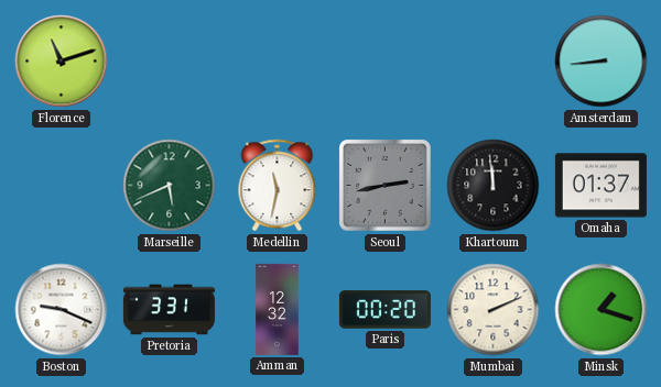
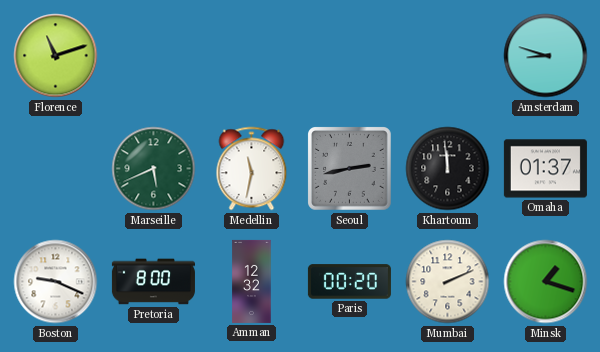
Amsterdam: 8:44 -> 8:48
Pretoria: 3:31 -> 8:00
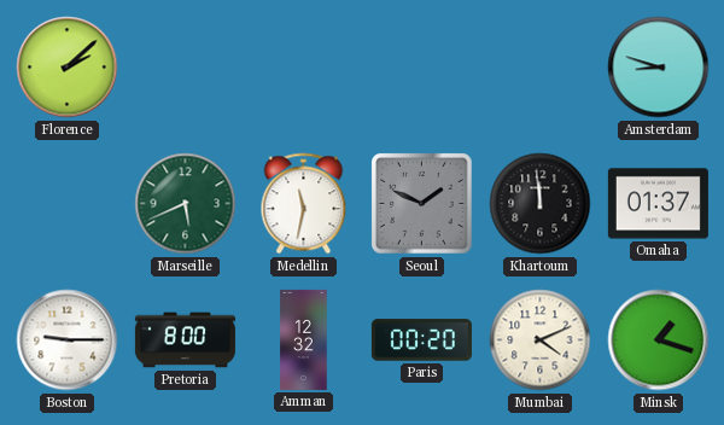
Florence: 11:12 -> 2:08
Seoul: 2:43 -> 1:49
Boston: 9:19 -> 9:15
Mumbai: 2:11 -> 4:11
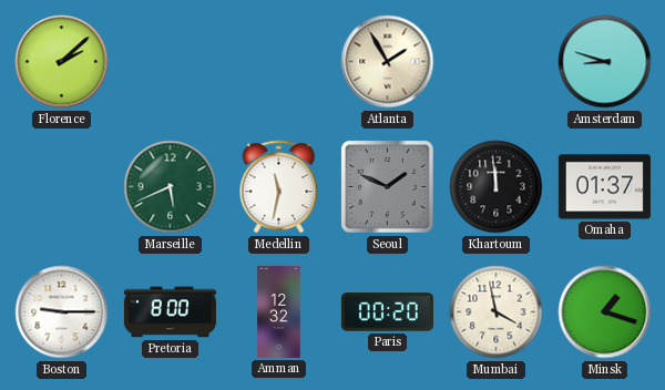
Atlanta: none -> 1:55
Mumbai: 4:11 -> 3:58
